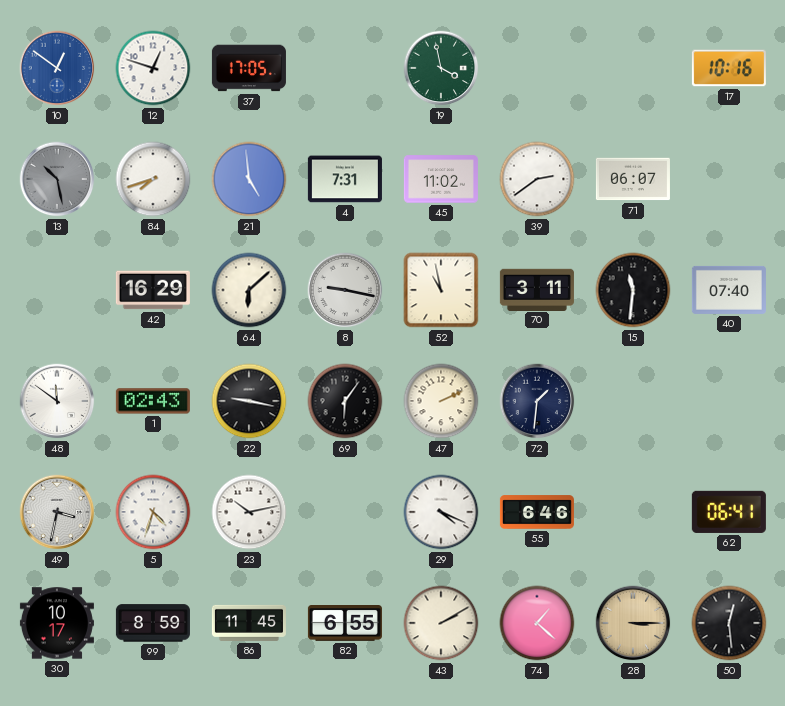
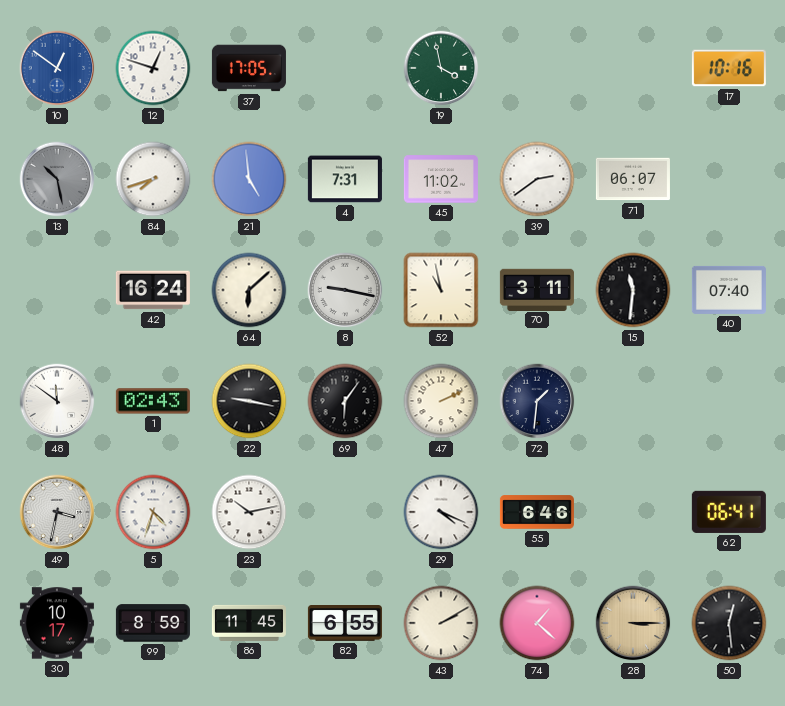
42: 16:29 -> 16:24
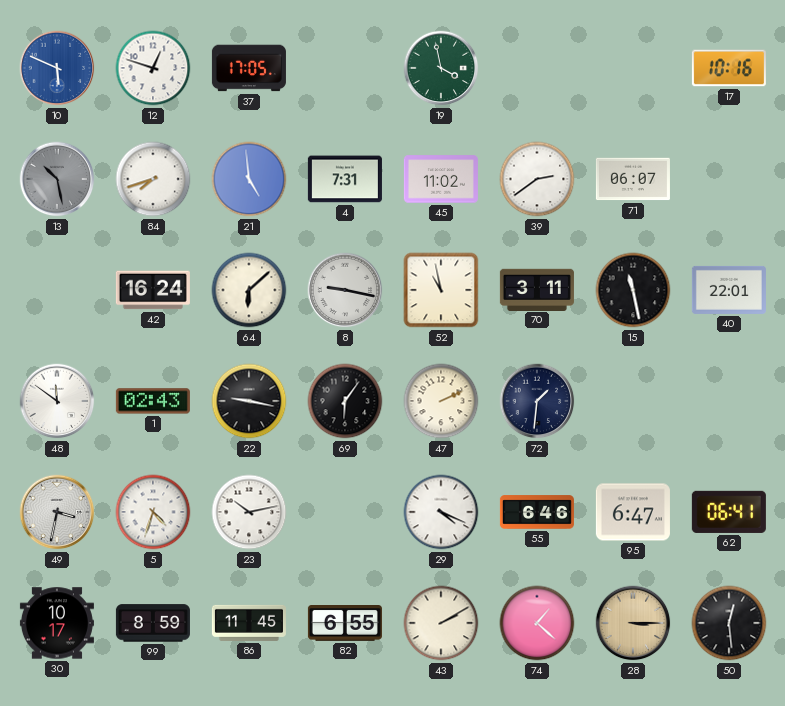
10: 12:51 -> 5:49
15: 11:31 -> 11:28
40: 07:40 -> 22:01
95: none -> 6:47
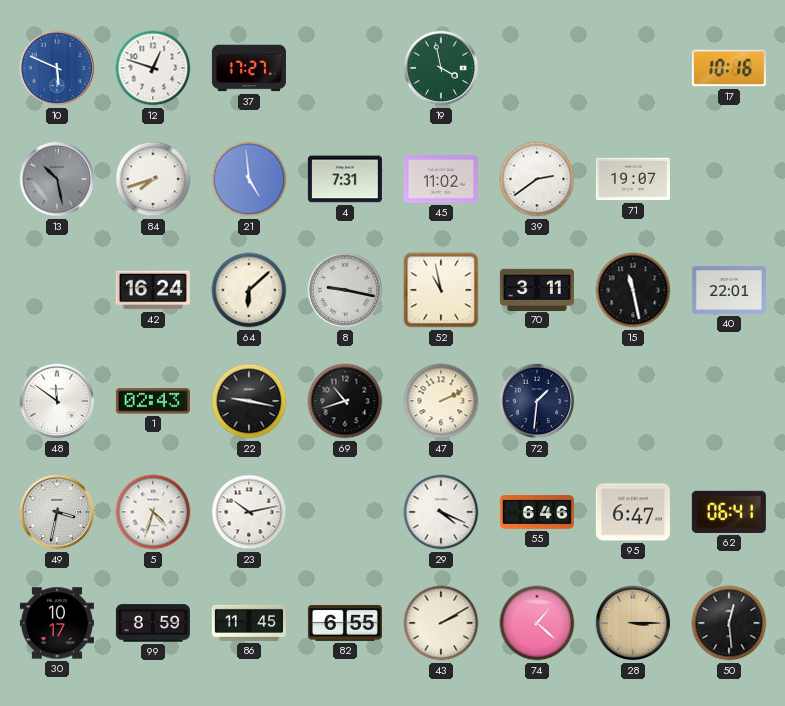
37: 17:05 -> 17:27
71: 06:07 -> 19:07
69: 6:06 -> 10:42
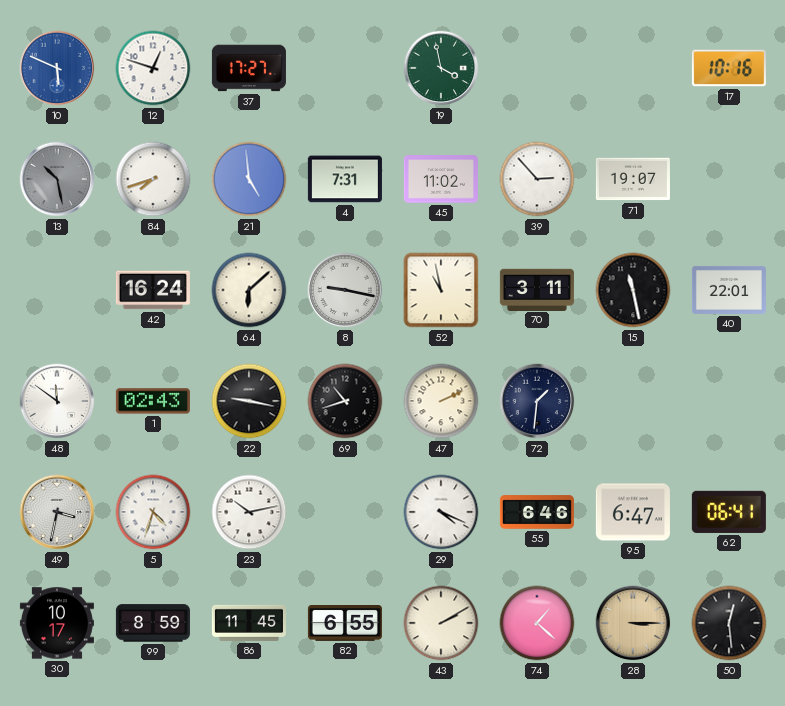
39: 2:39 -> 2:53
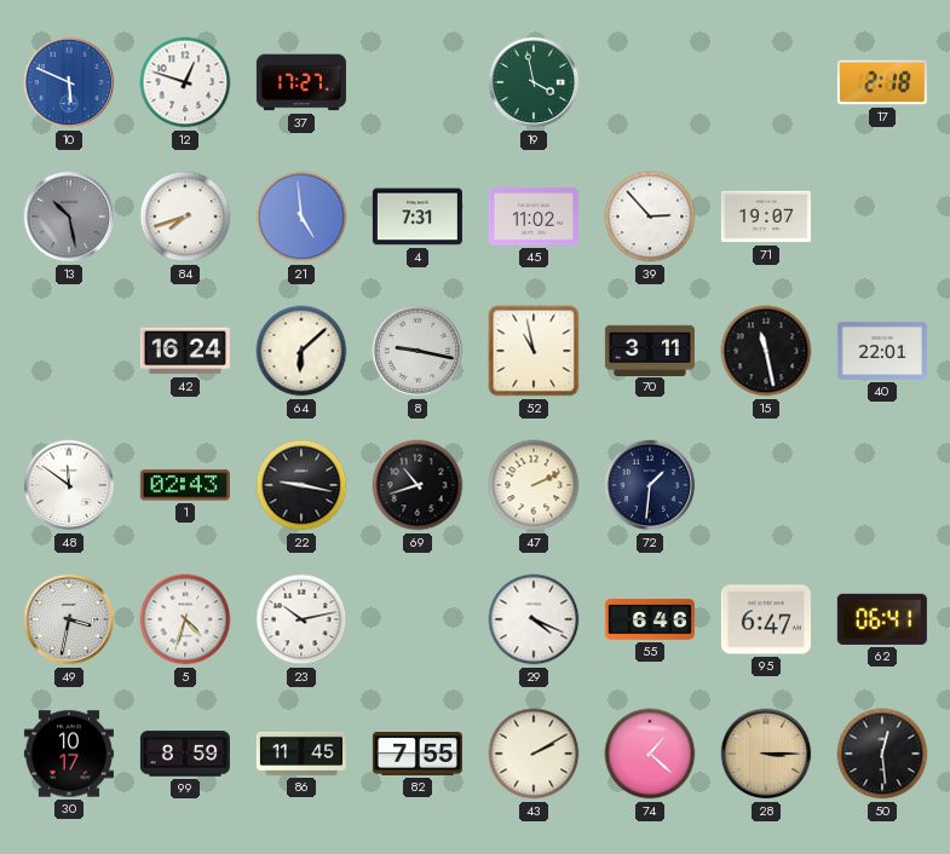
17: 10:16 -> 2:18
82: 6:55 -> 7:55
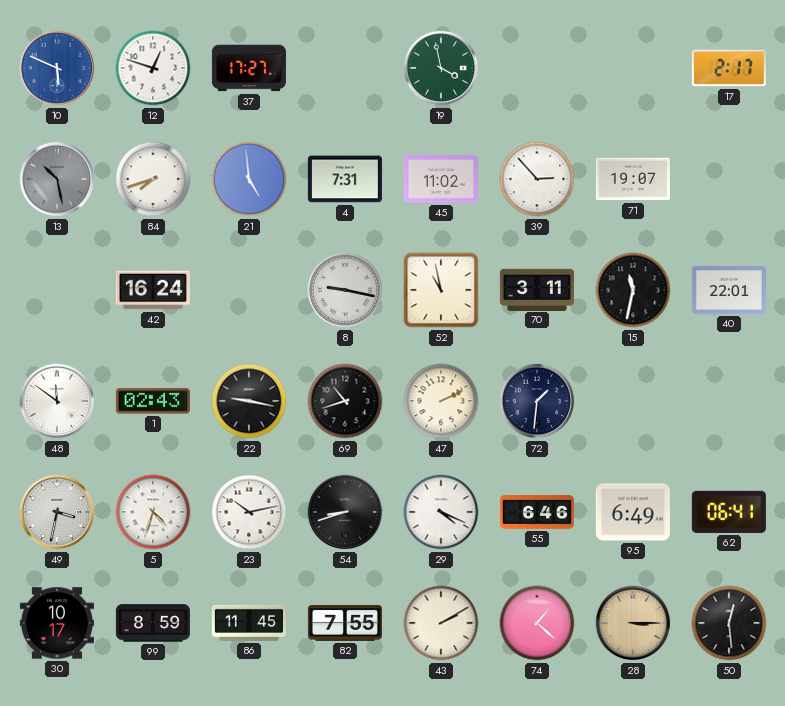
17: 2:18 -> 2:17
64: 6:08 -> none
15: 11:28 -> 11:32
54: none -> 8:42
95: 6:47 -> 6:49
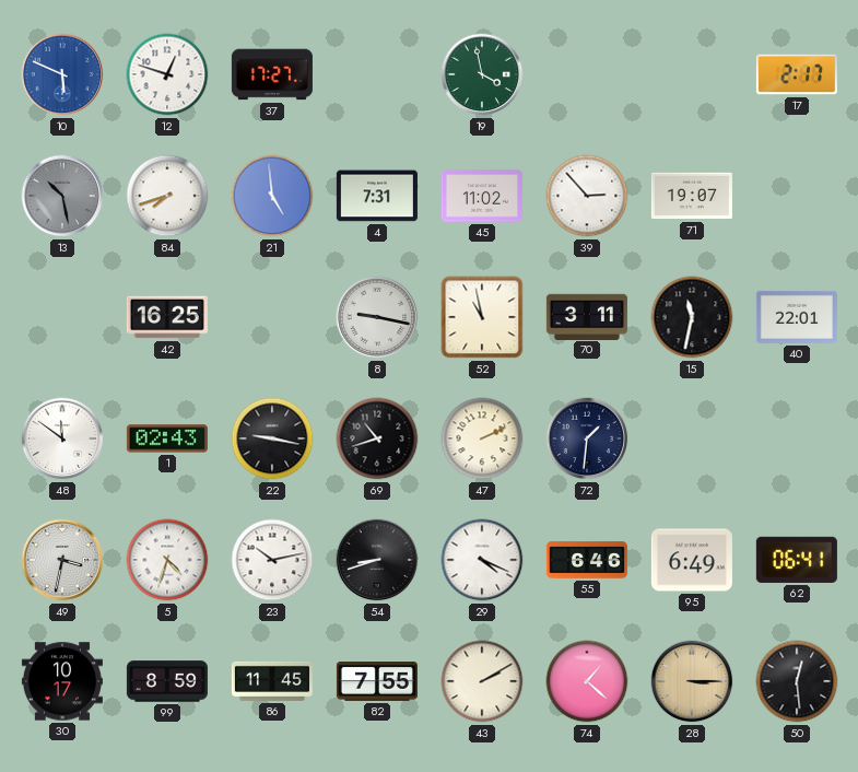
42: 16:24 -> 16:25
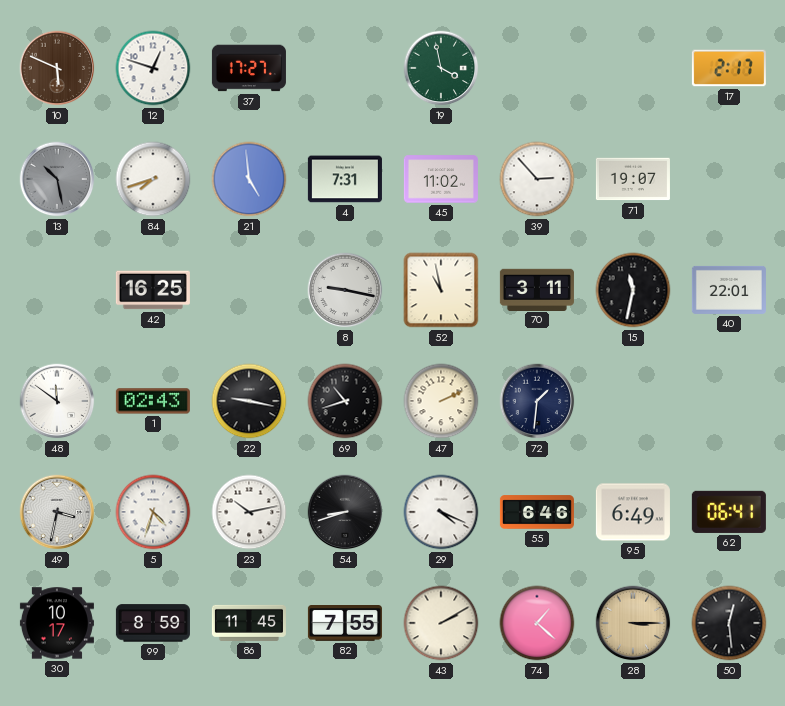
10 dial: blue -> brown
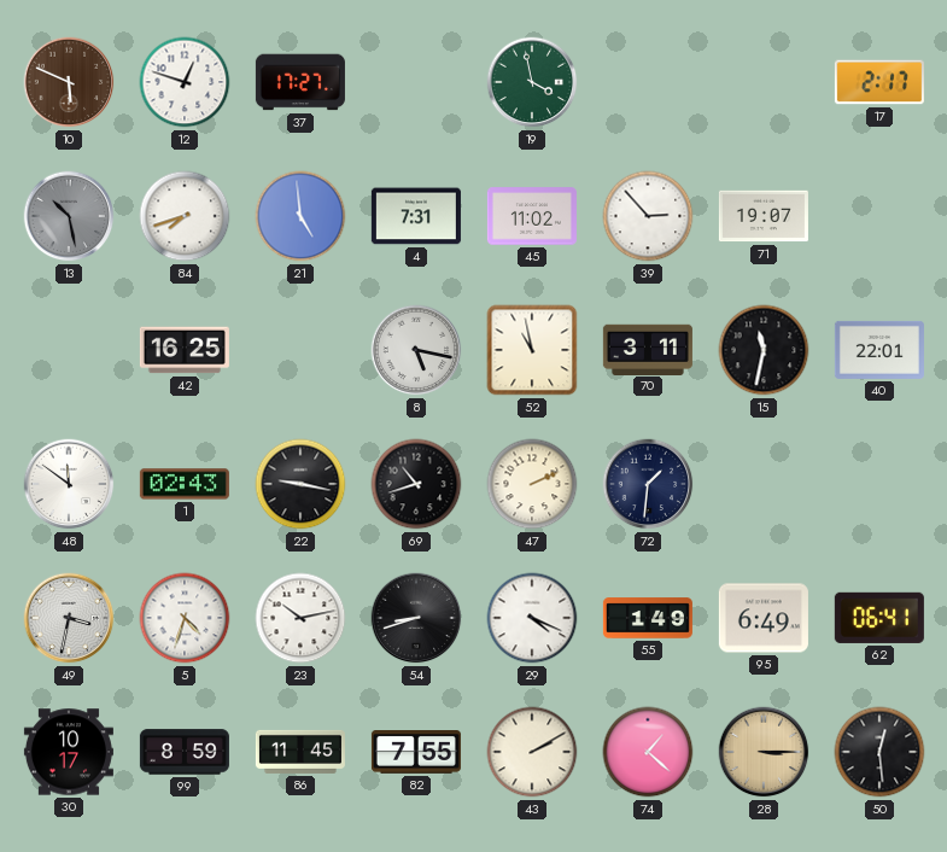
8: 9:17 -> 5:17
55: 6:46 -> 1:49
